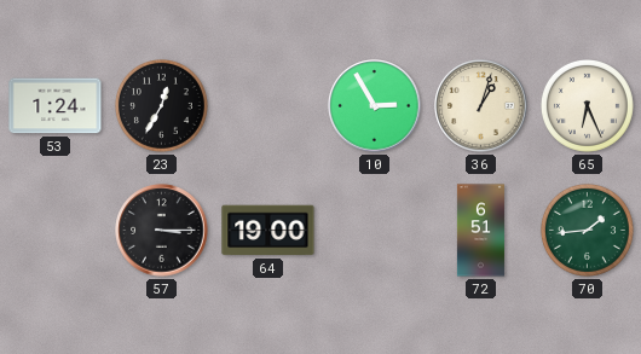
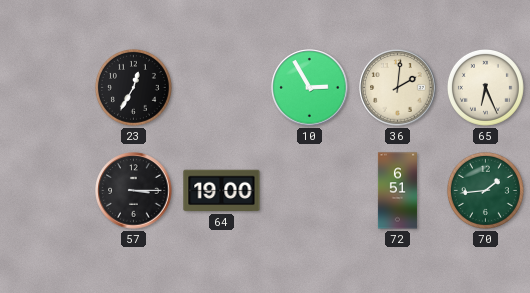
53: 1:24 -> none
36: 1:03 -> 2:01
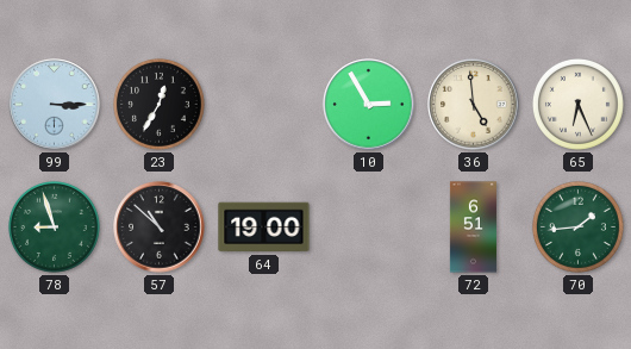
99: none -> 3:15
36: 2:01 -> 4:59
78: none -> 8:57
57: 3:15 -> 10:52
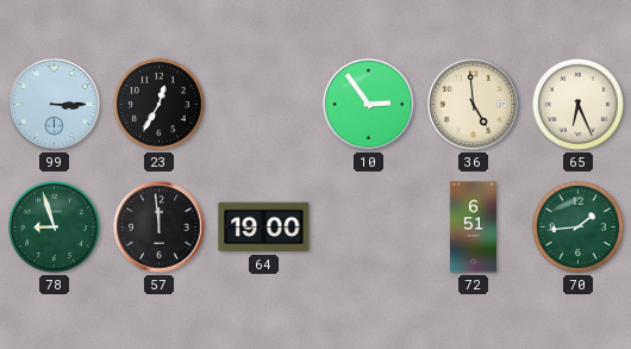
10: 2:55 -> 2:54
57: 10:52 -> 11:59
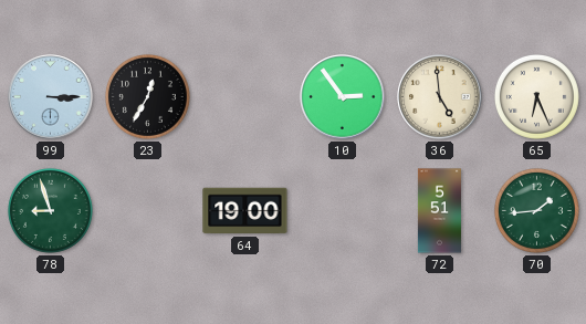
57: 11:59 -> none
72: 6:51 -> 5:51
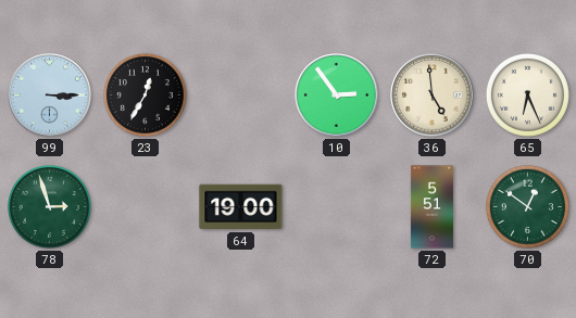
78: 8:57 -> 2:57
70: 1:44 -> 12:51
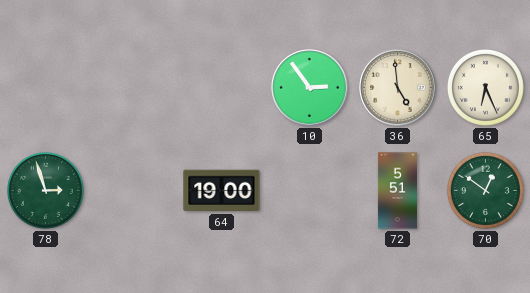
99: 3:15 -> none
23: 12:35 -> none
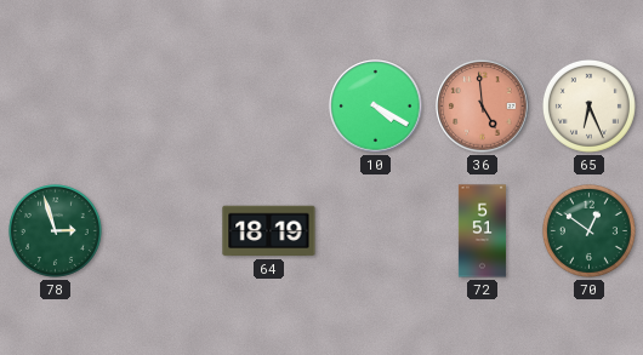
10: 2:54 -> 4:20
36 dial: cream -> salmon
64: 19:00 -> 18:19
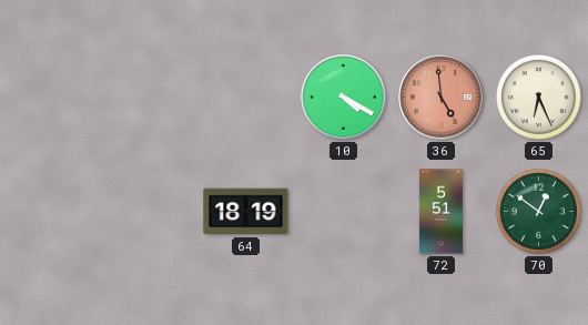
78: 2:57 -> none
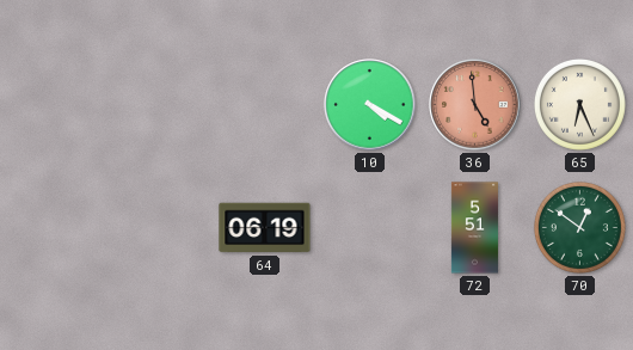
64: 18:19 -> 06:19
